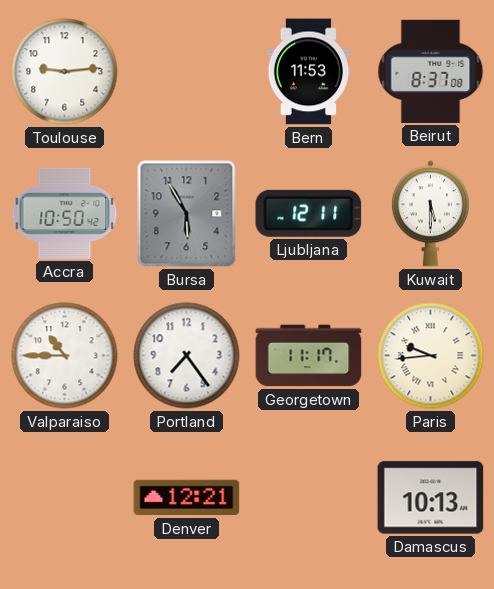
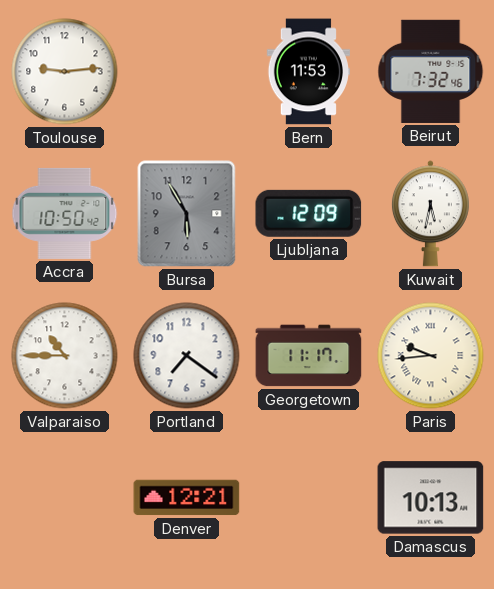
Beirut: 8:37 -> 7:32
Ljubljana: 12:11 -> 12:09
Kuwait: 5:30 -> 5:32
Portland: 7:24 -> 7:21
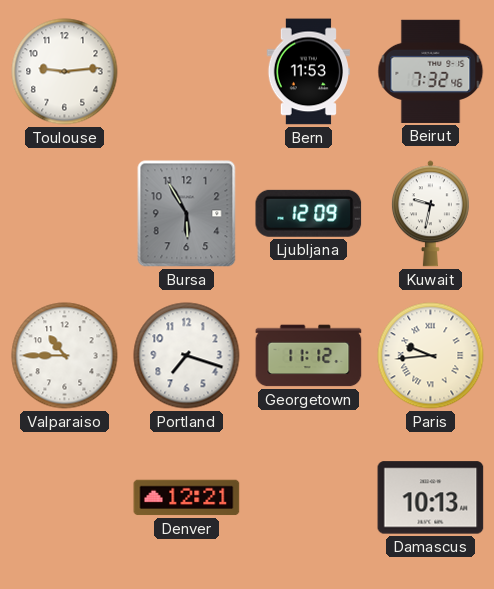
Accra: 10:50 -> none
Kuwait: 5:32 -> 9:32
Portland: 7:21 -> 7:18
Georgetown: 11:17 -> 11:12
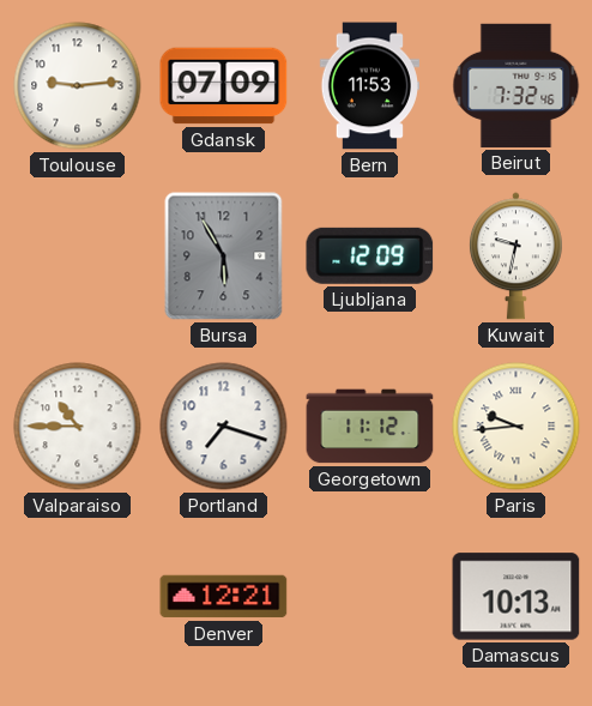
Gdansk: none -> 07:09
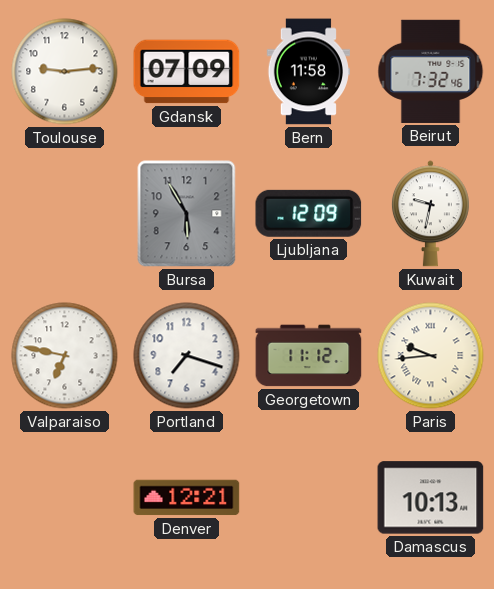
Bern: 11:53 -> 11:58
Valparaiso: 10:45 -> 6:47
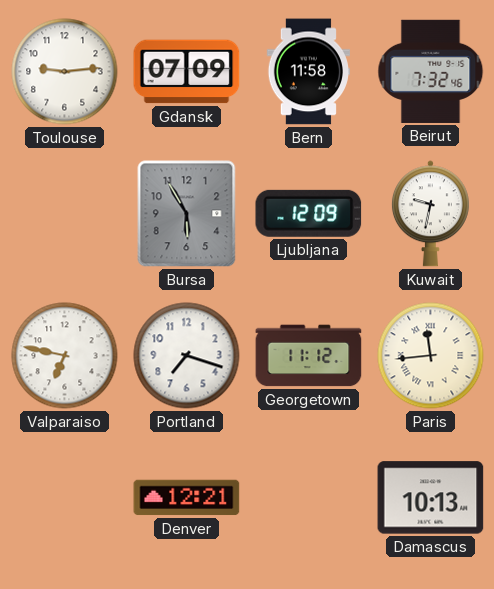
Paris: 9:44 -> 11:44
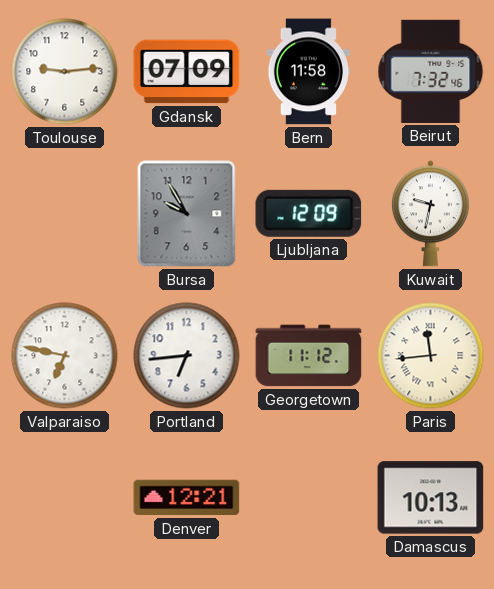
Bursa: 5:55 -> 9:55
Portland: 7:18 -> 6:44
